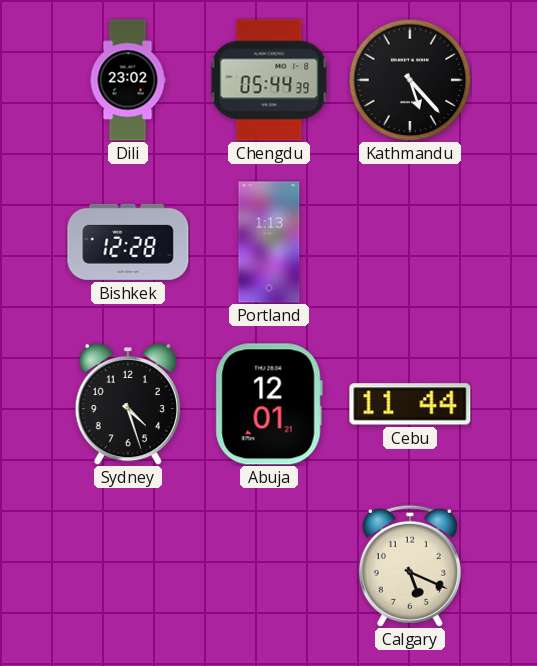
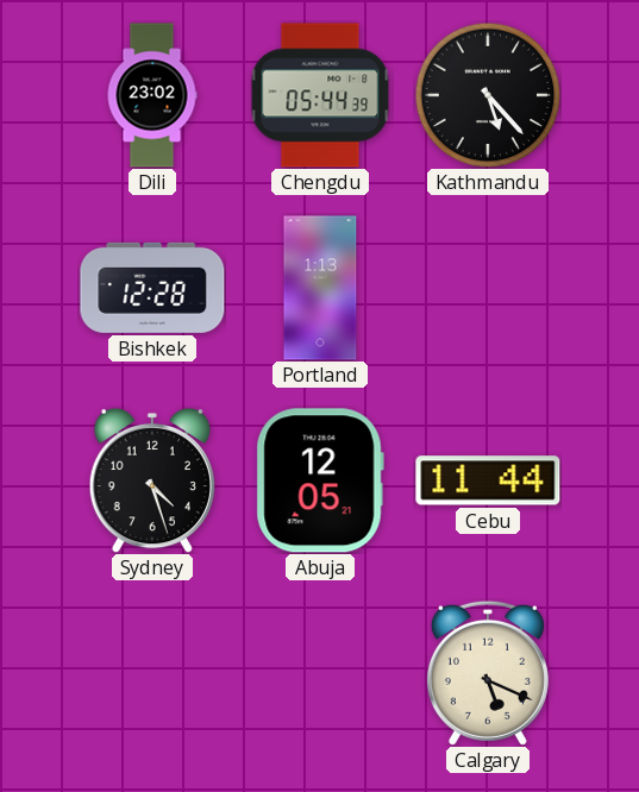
Abuja: 12:01 -> 12:05
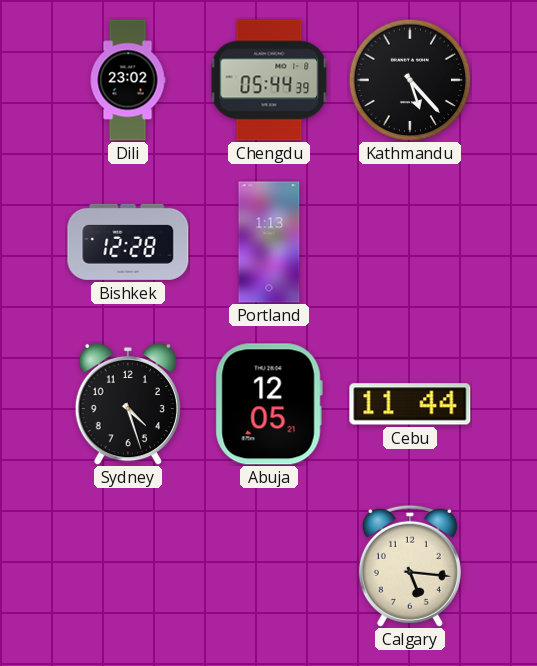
Calgary: 5:19 -> 5:16
